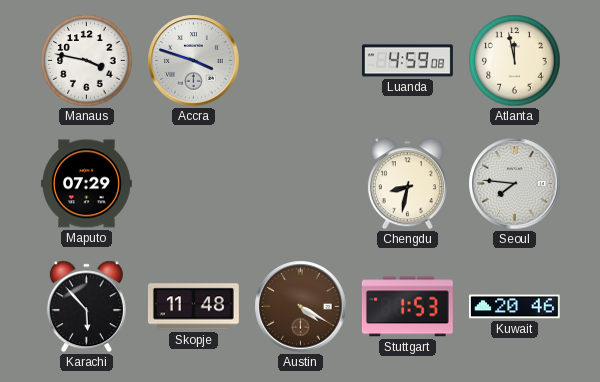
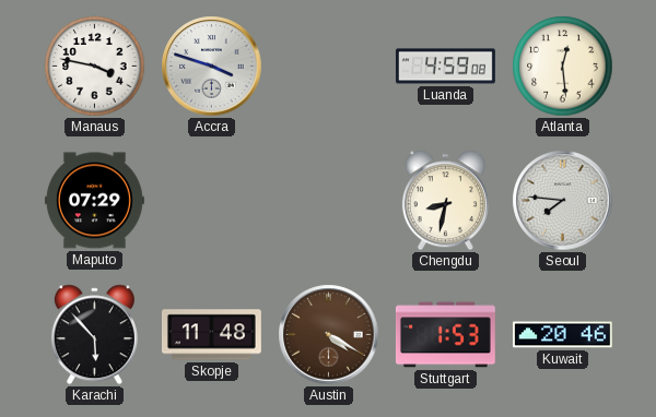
Atlanta: 11:58 -> 12:29
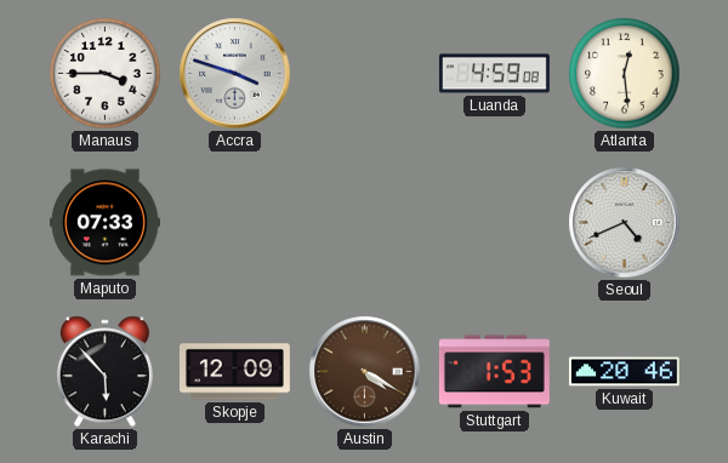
Manaus: 3:47 -> 3:45
Maputo: 07:29 -> 07:33
Chengdu: 8:32 -> none
Seoul: 7:46 -> 4:41
Skopje: 11:48 -> 12:09
